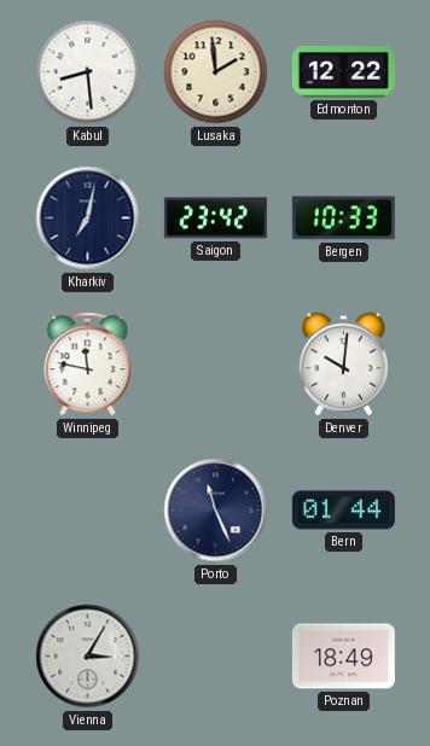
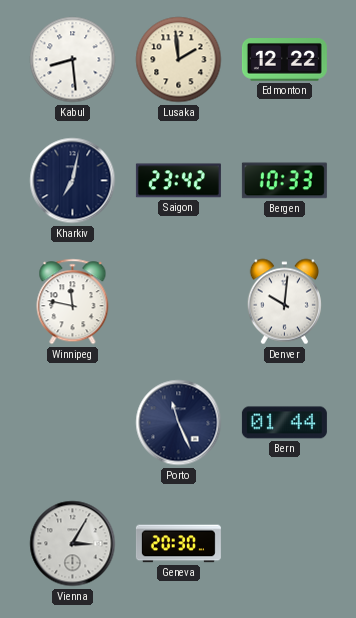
Geneva: none -> 20:30
Poznan: 18:49 -> none
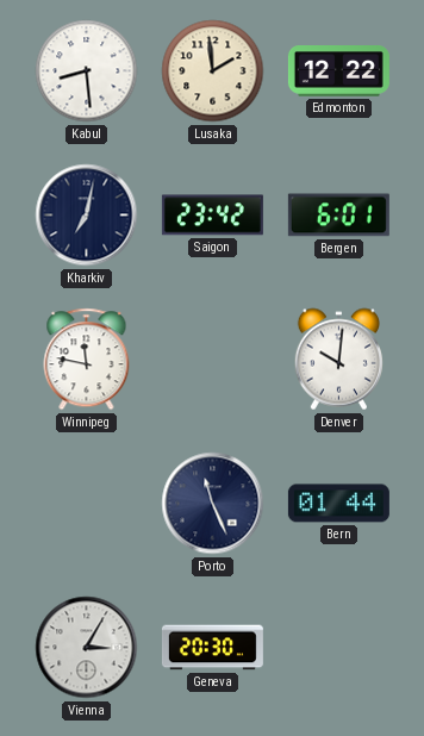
Bergen: 10:33 -> 6:01
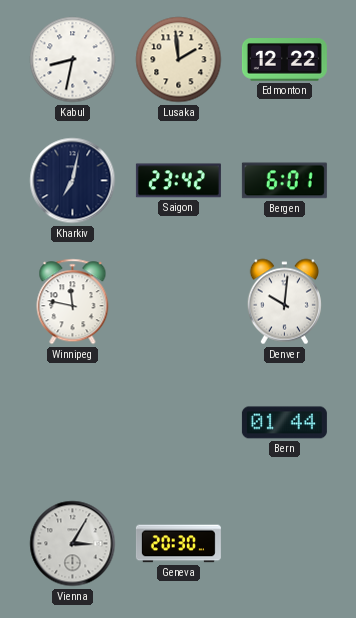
Kabul: 8:29 -> 8:32
Porto: 11:26 -> none
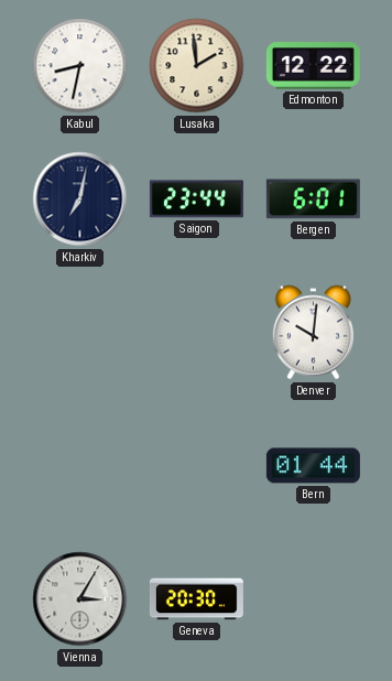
Saigon: 23:42 -> 23:44
Winnipeg: 11:47 -> none
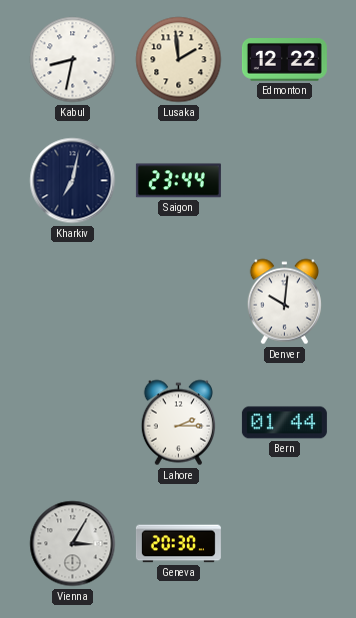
Bergen: 6:01 -> none
Lahore: none -> 2:15
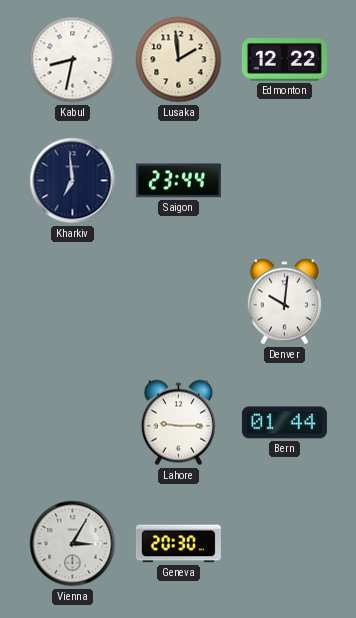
Kharkiv: 7:02 -> 6:59
Lahore: 2:15 -> 9:15
